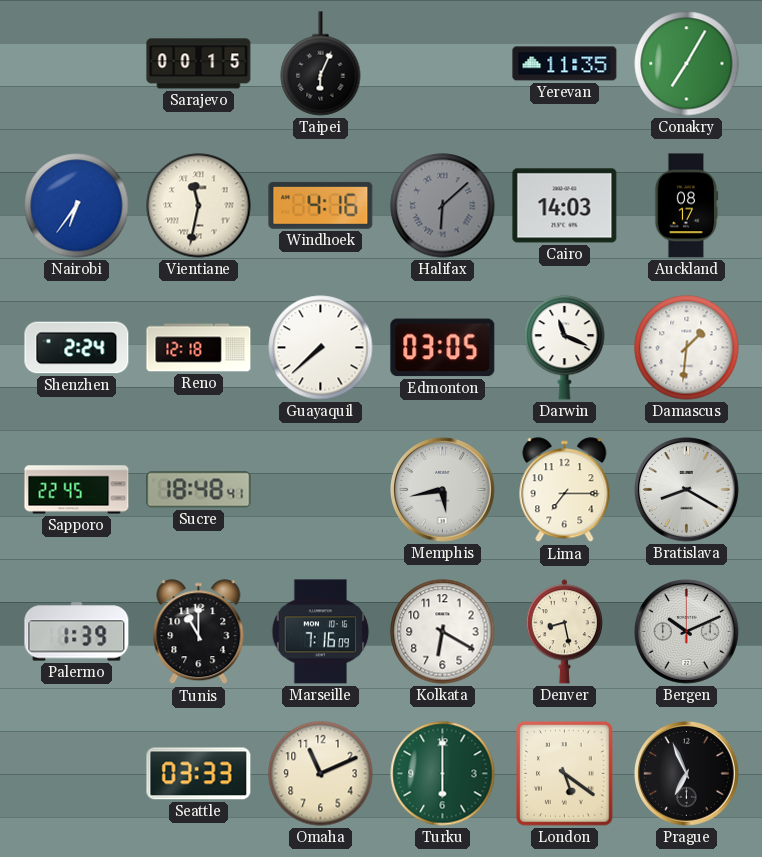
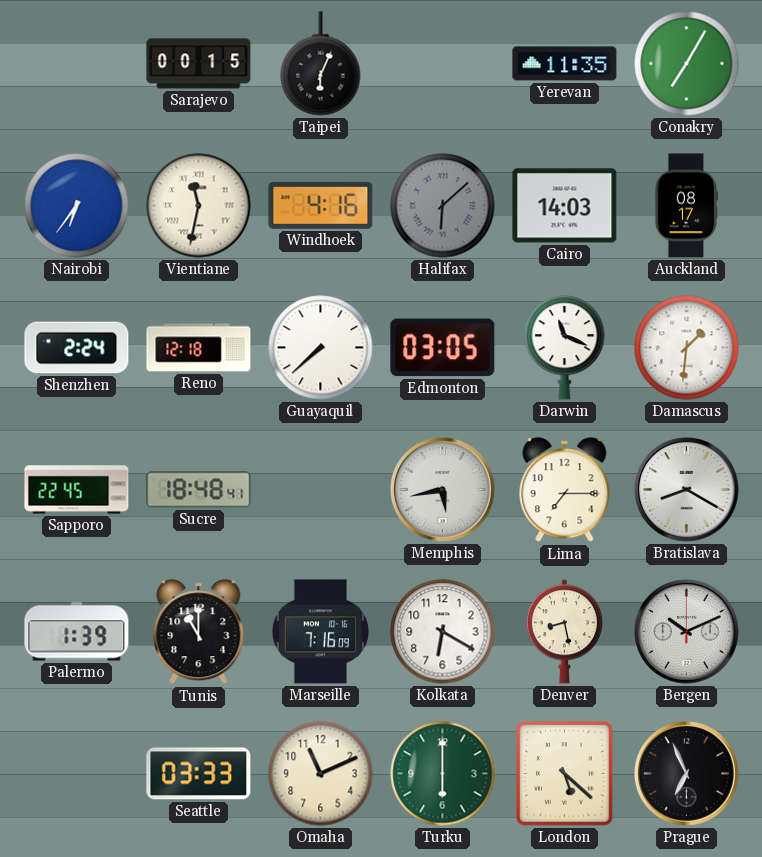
London: 5:21 -> 5:22
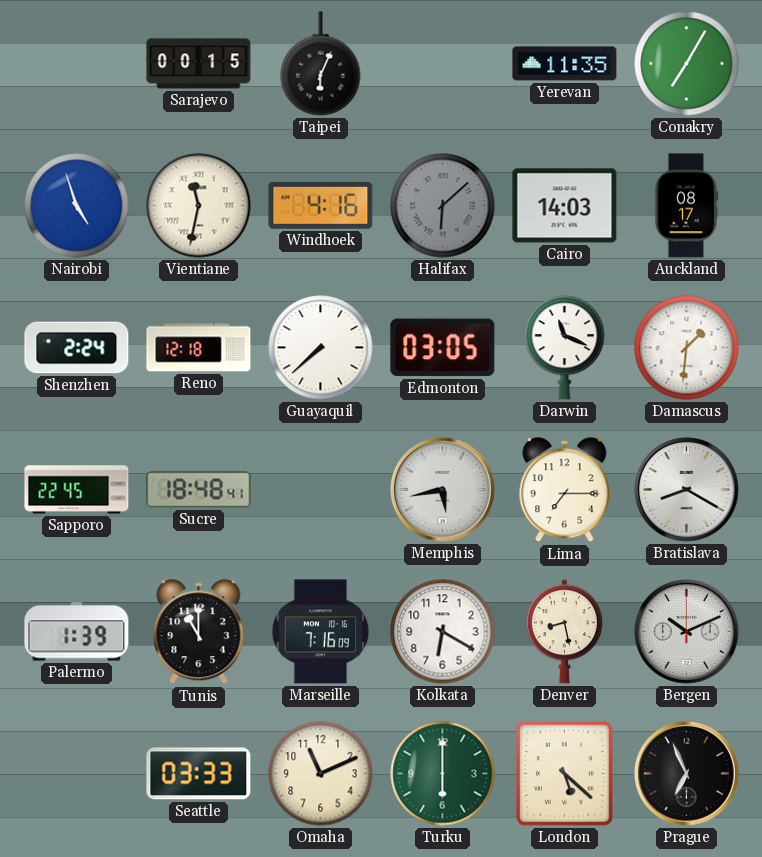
Nairobi: 6:36 -> 4:57
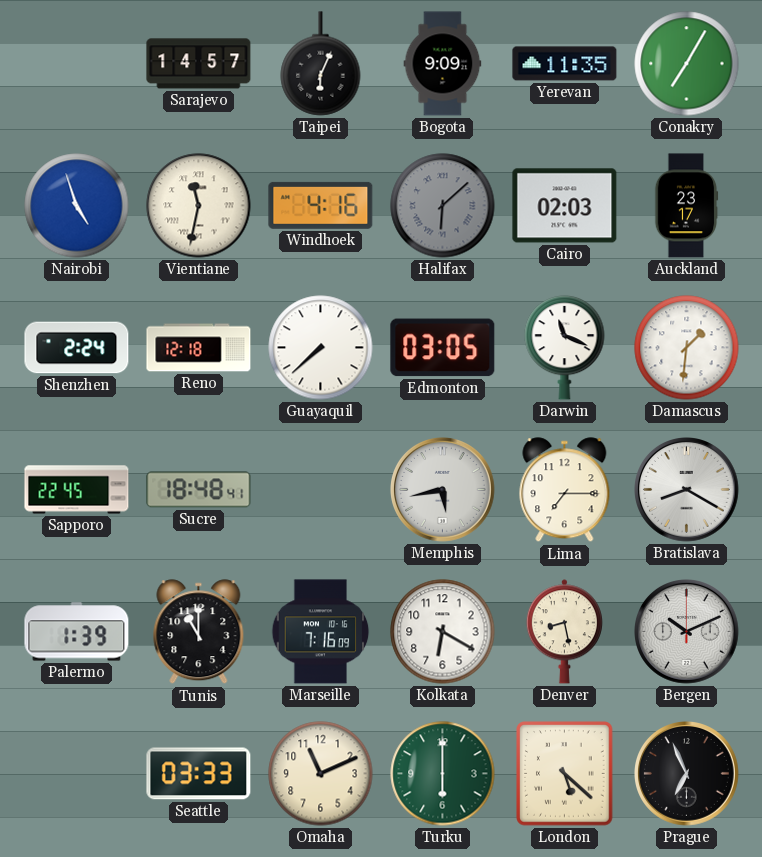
Sarajevo: 00:15 -> 14:57
Bogota: none -> 9:09
Cairo: 14:03 -> 02:03
Auckland: 08:17 -> 23:17
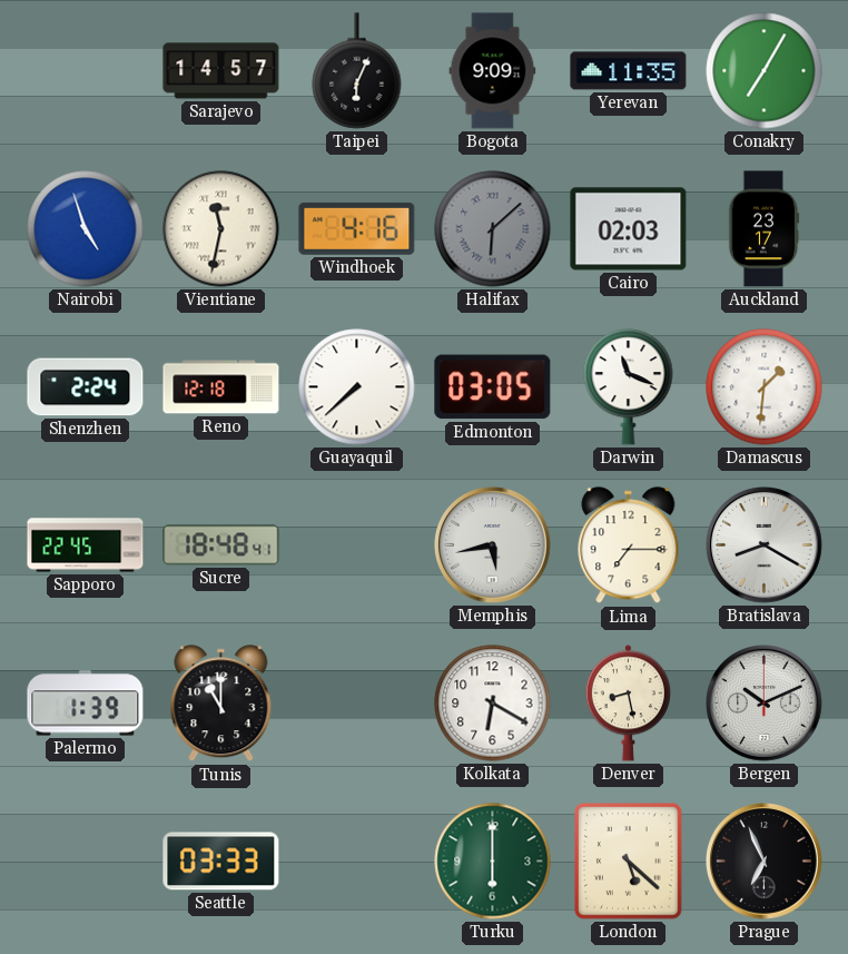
Marseille: 7:16 -> none
Omaha: 11:11 -> none
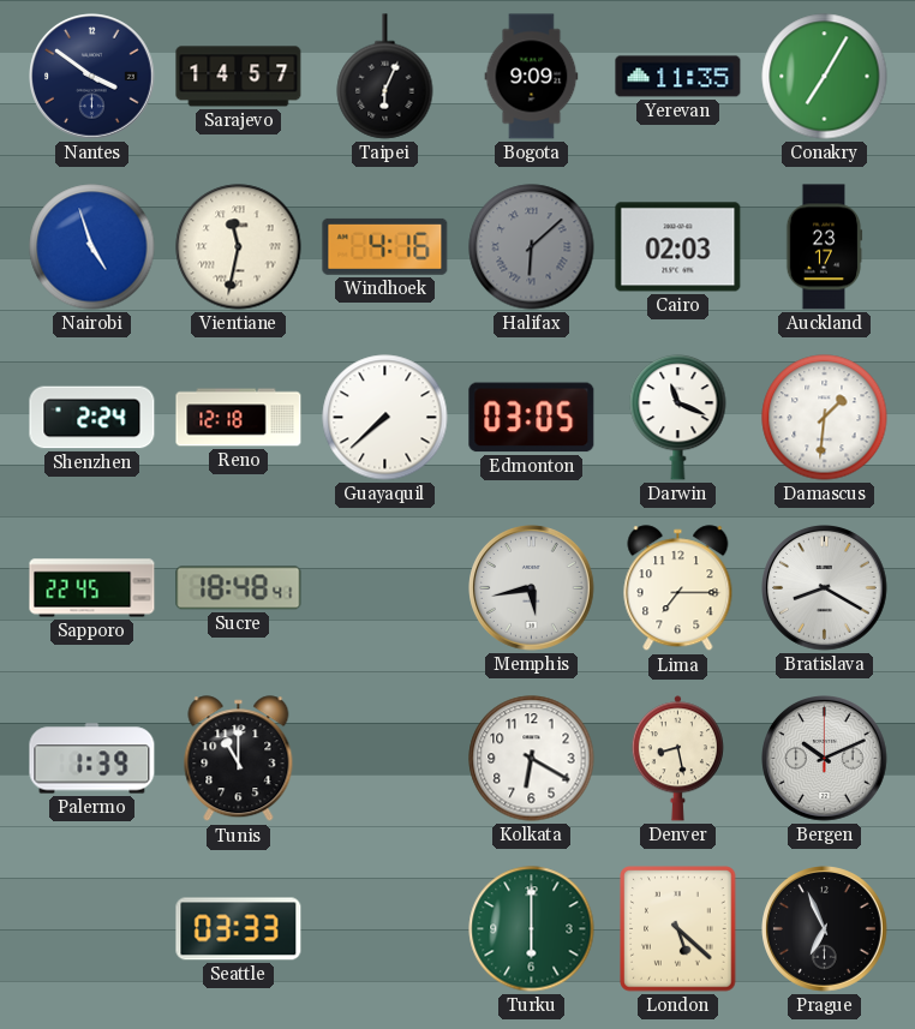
Nantes: none -> 3:51
